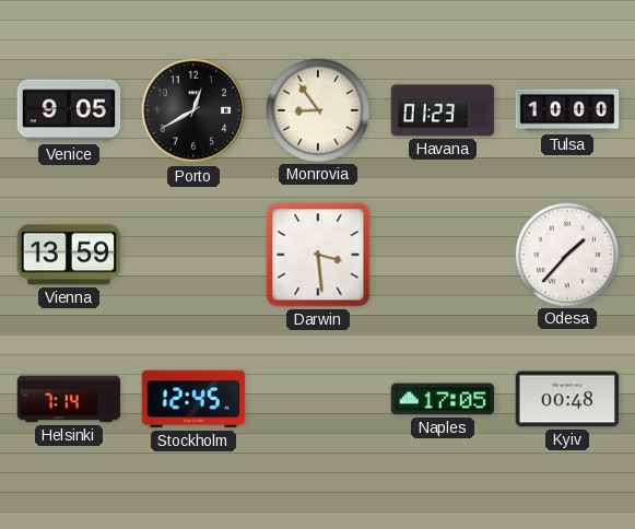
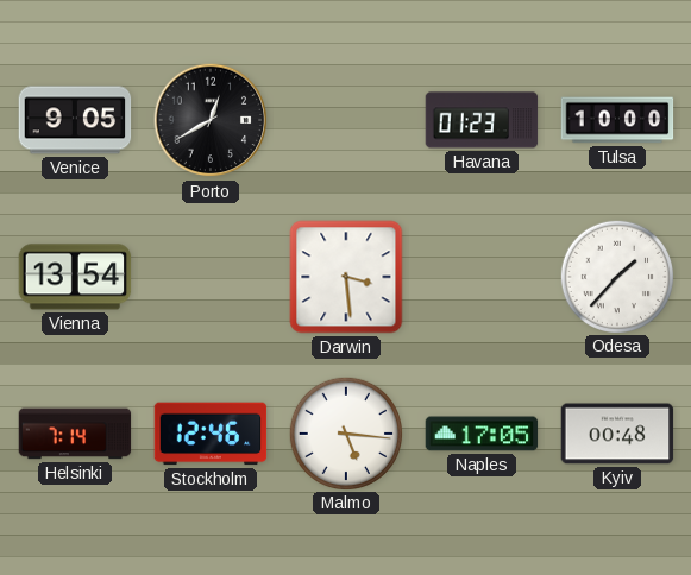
Monrovia: 8:54 -> none
Vienna: 13:59 -> 13:54
Stockholm: 12:45 -> 12:46
Malmo: none -> 5:16
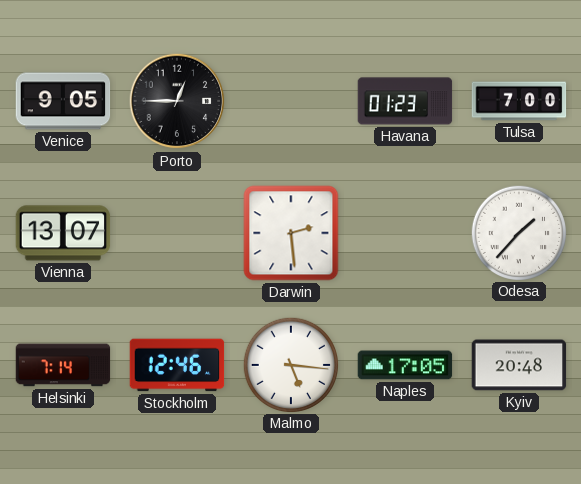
Porto: 12:40 -> 12:45
Tulsa: 10:00 -> 7:00
Vienna: 13:54 -> 13:07
Darwin: 3:29 -> 2:29
Kyiv: 00:48 -> 20:48
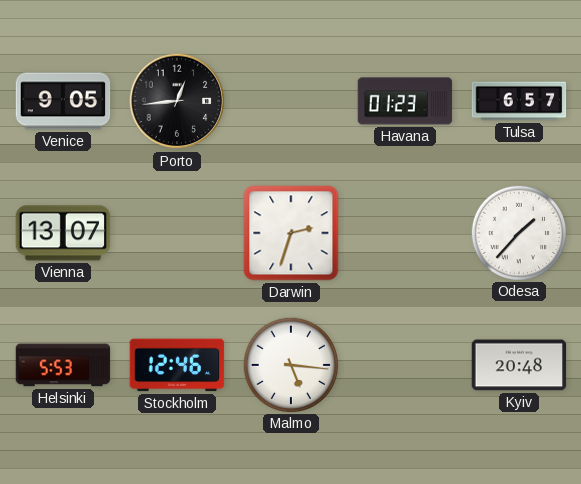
Porto: 12:45 -> 12:44
Tulsa: 7:00 -> 6:57
Darwin: 2:29 -> 2:33
Helsinki: 7:14 -> 5:53
Naples: 17:05 -> none
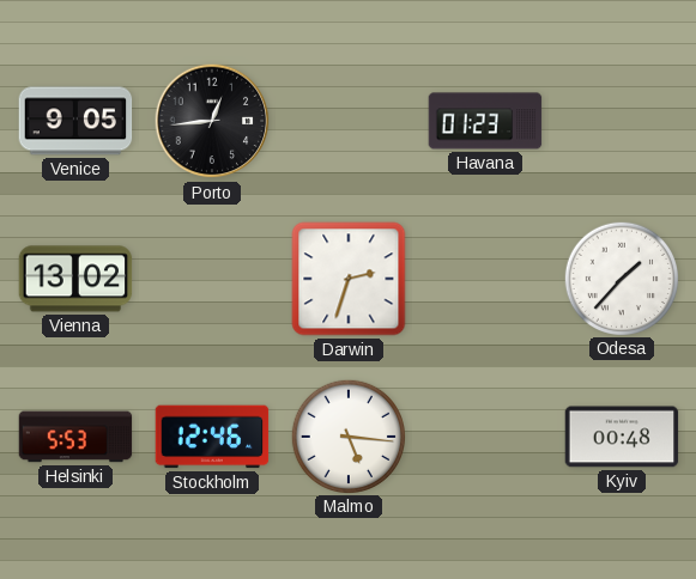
Tulsa: 6:57 -> none
Vienna: 13:07 -> 13:02
Kyiv: 20:48 -> 00:48
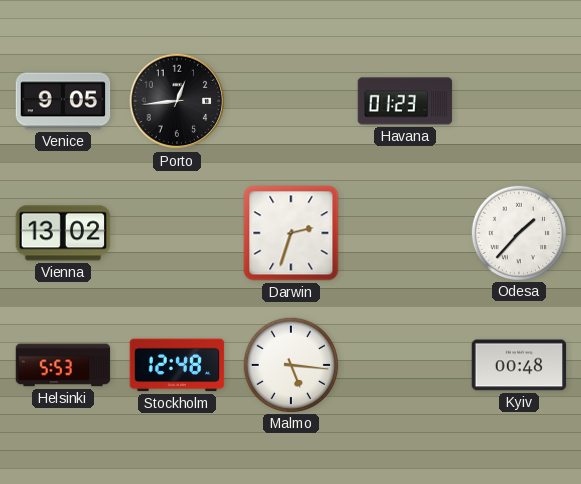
Stockholm: 12:46 -> 12:48
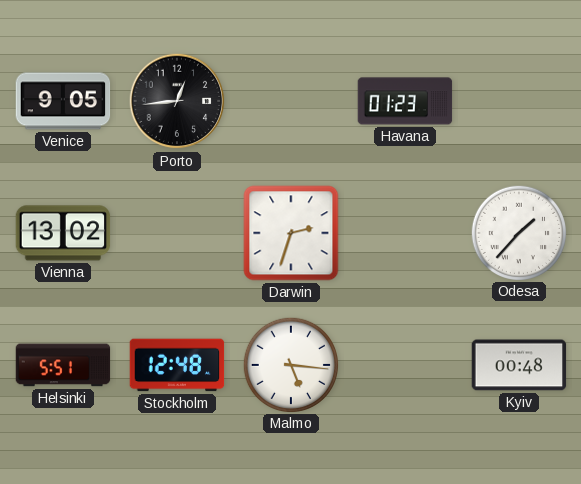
Helsinki: 5:53 -> 5:51
